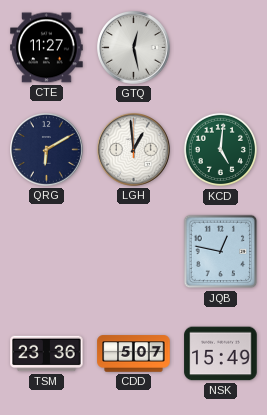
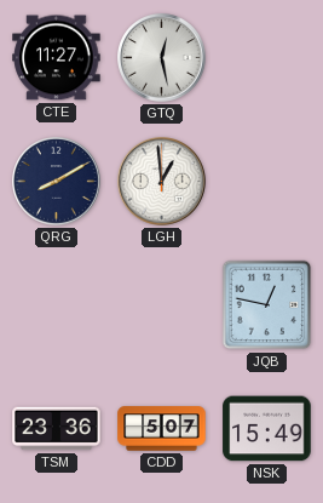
QRG: 6:10 -> 8:10
KCD: 5:01 -> none
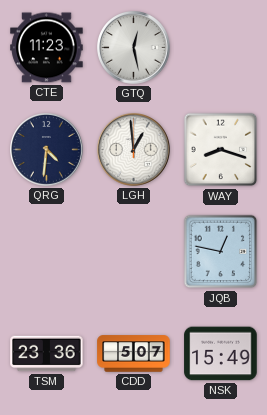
CTE: 11:27 -> 11:23
QRG: 8:10 -> 4:31
WAY: none -> 8:18
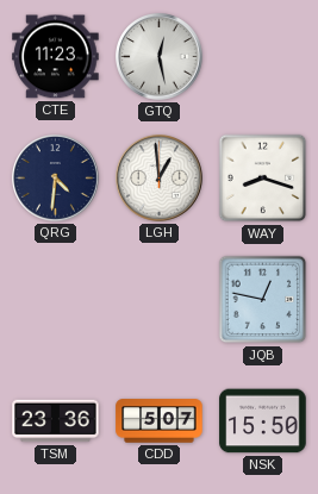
NSK: 15:49 -> 15:50
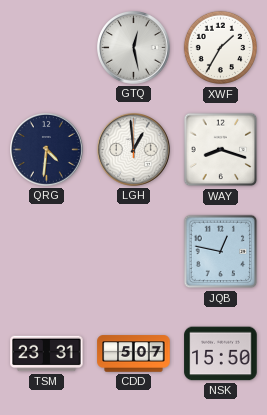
CTE: 11:23 -> none
XWF: none -> 1:35
TSM: 23:36 -> 23:31
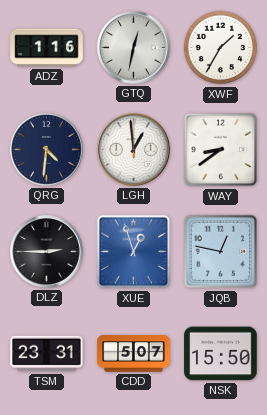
ADZ: none -> 1:16
GTQ: 12:28 -> 12:32
WAY: 8:18 -> 8:39
DLZ: none -> 2:45
XUE: none -> 12:57
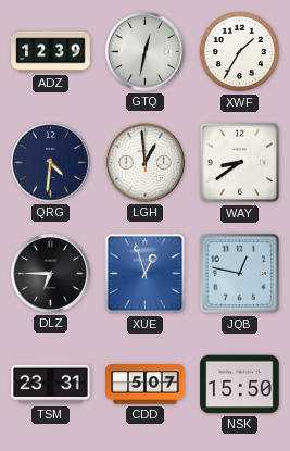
ADZ: 1:16 -> 12:39
DLZ: 2:45 -> 6:45
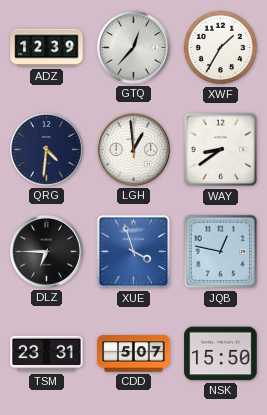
GTQ: 12:32 -> 12:37
XUE: 12:57 -> 3:57
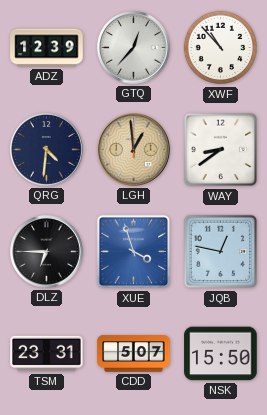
XWF: 1:35 -> 10:53
LGH dial: white -> champagne
